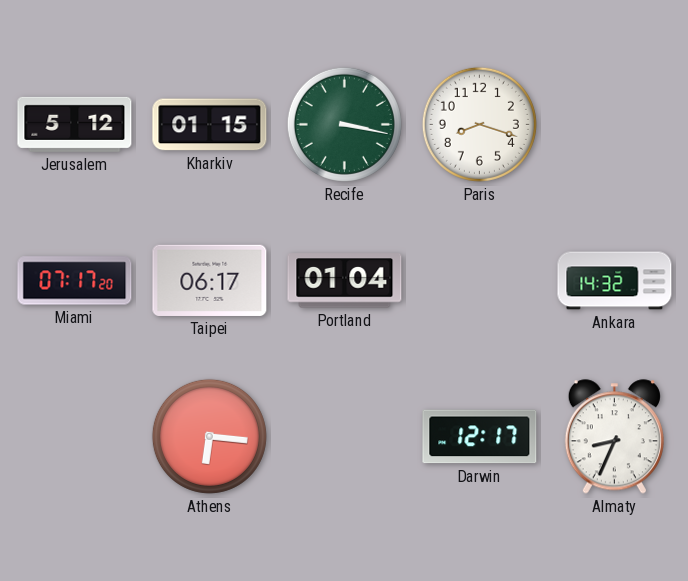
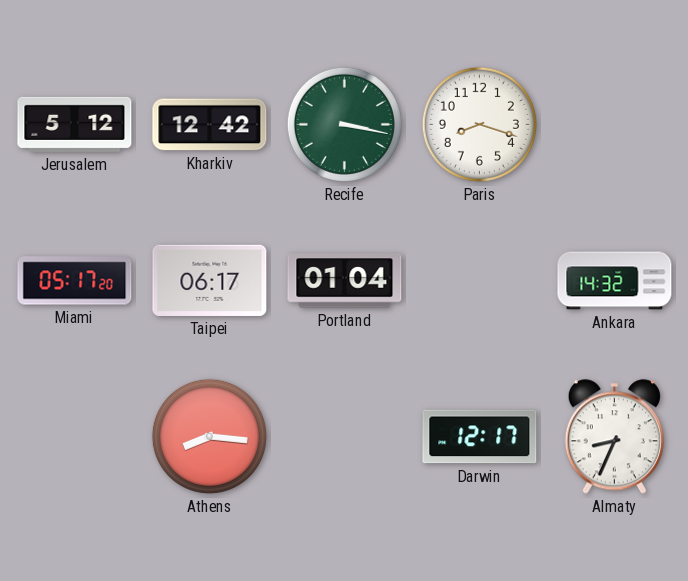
Kharkiv: 01:15 -> 12:42
Miami: 07:17 -> 05:17
Athens: 6:16 -> 8:16
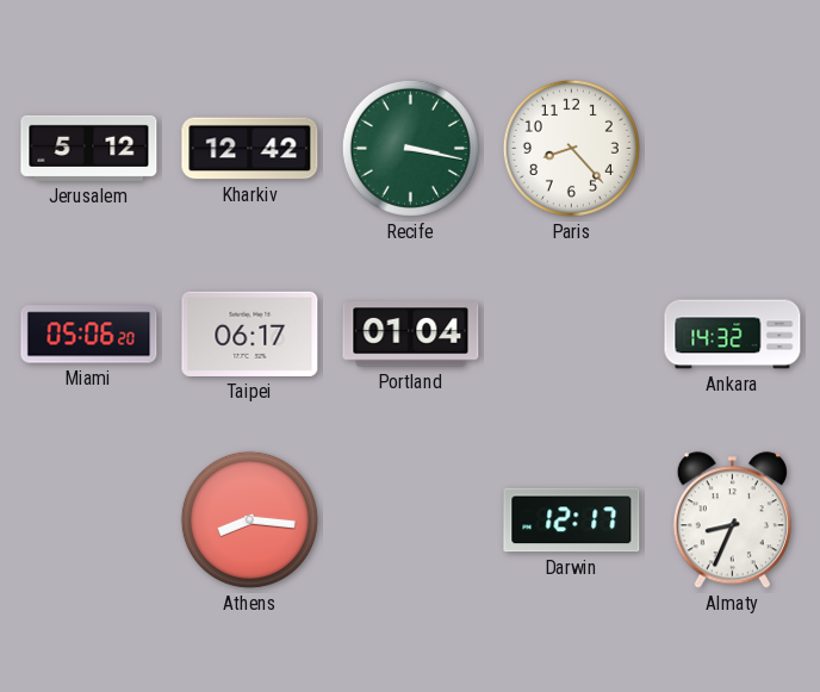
Paris: 8:18 -> 8:23
Miami: 05:17 -> 05:06
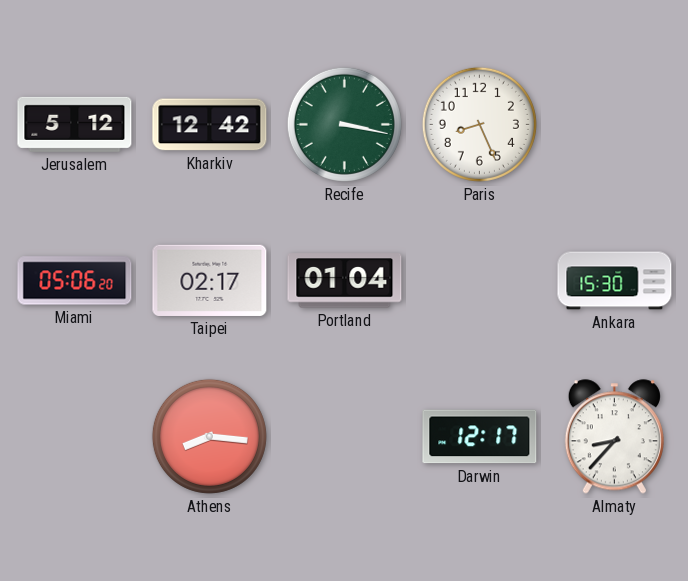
Paris: 8:23 -> 8:26
Taipei: 06:17 -> 02:17
Ankara: 14:32 -> 15:30
Almaty: 8:34 -> 8:37
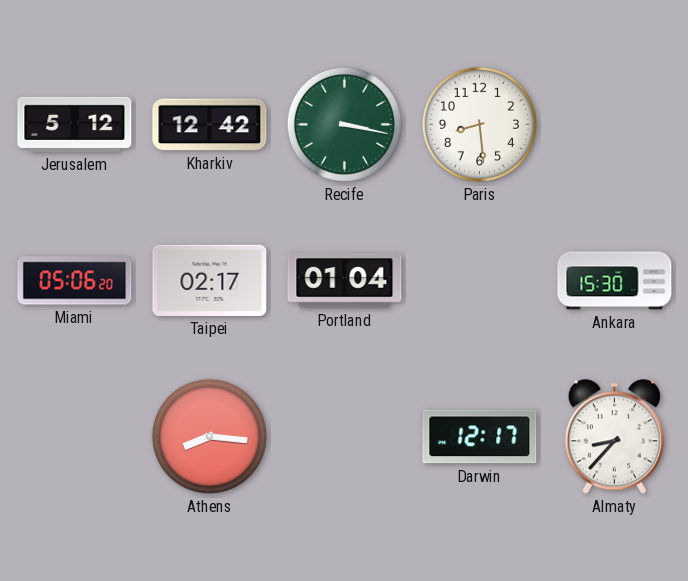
Paris: 8:26 -> 8:29
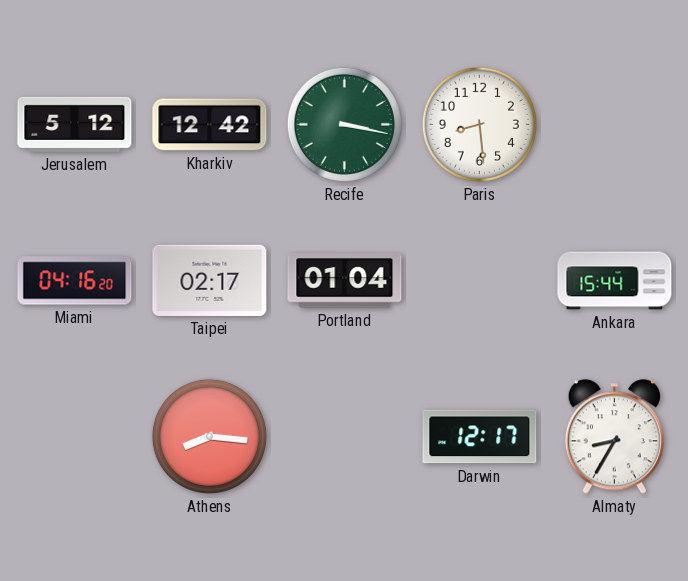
Miami: 05:06 -> 04:16
Ankara: 15:30 -> 15:44
Almaty: 8:37 -> 8:35
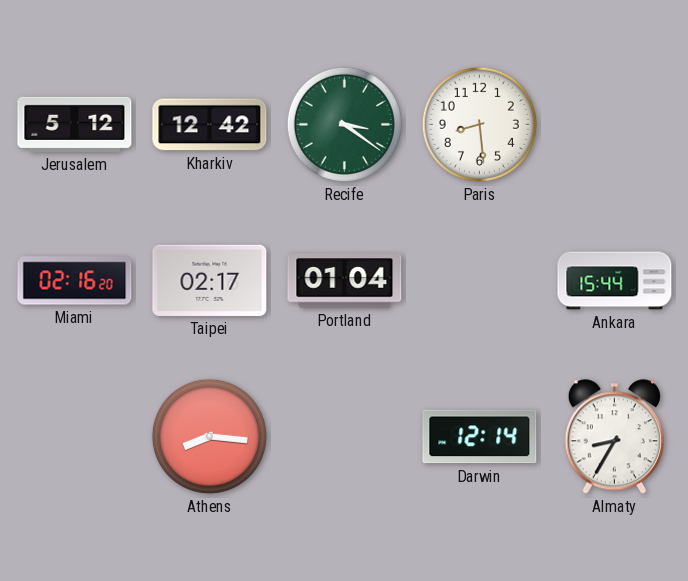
Recife: 3:17 -> 3:21
Miami: 04:16 -> 02:16
Darwin: 12:17 -> 12:14
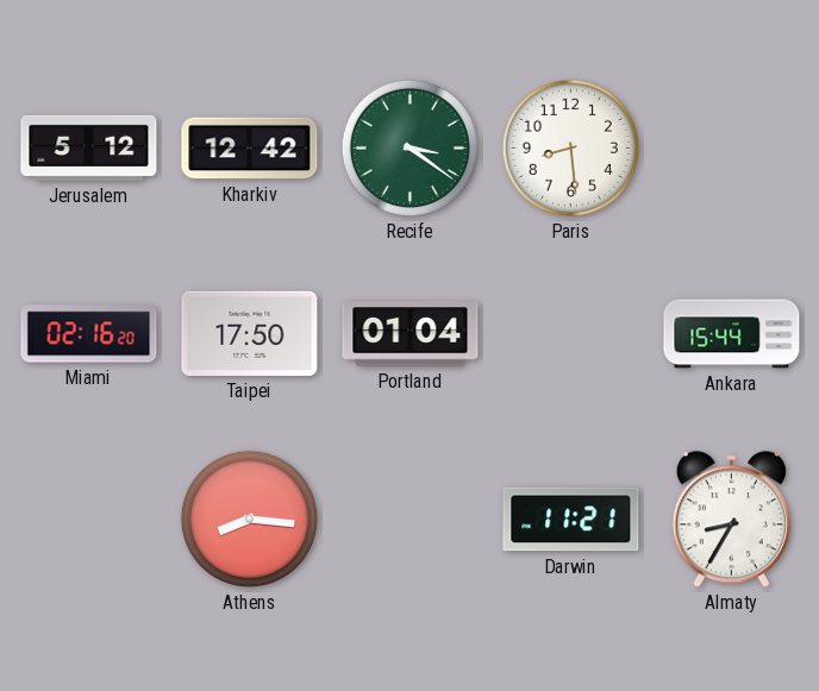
Taipei: 02:17 -> 17:50
Darwin: 12:14 -> 11:21
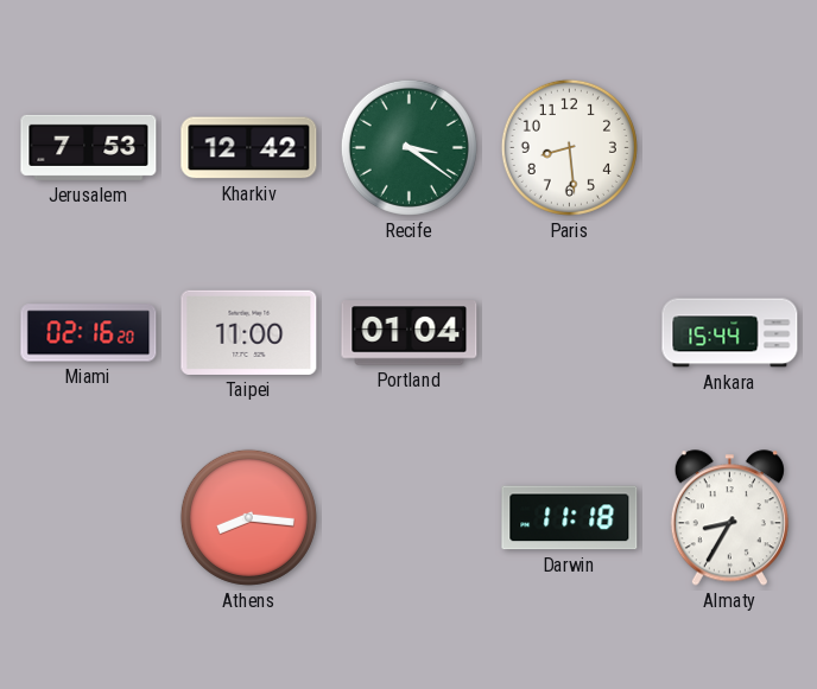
Jerusalem: 5:12 -> 7:53
Taipei: 17:50 -> 11:00
Darwin: 11:21 -> 11:18
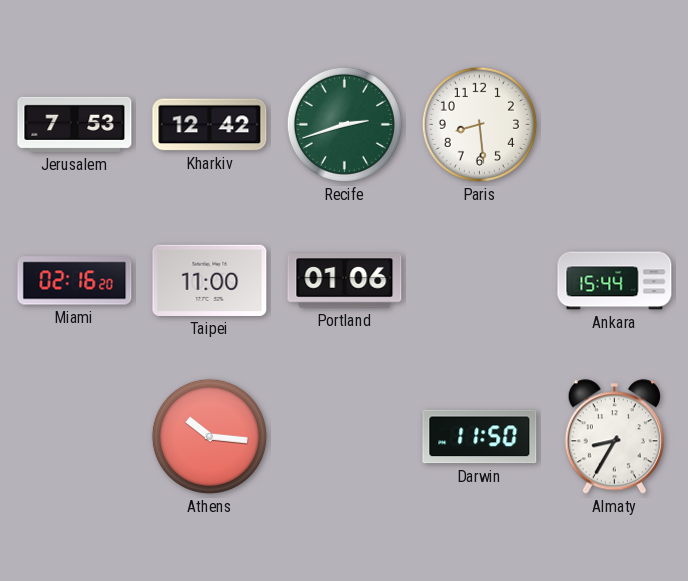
Recife: 3:21 -> 2:42
Portland: 01:04 -> 01:06
Athens: 8:16 -> 10:16
Darwin: 11:18 -> 11:50
